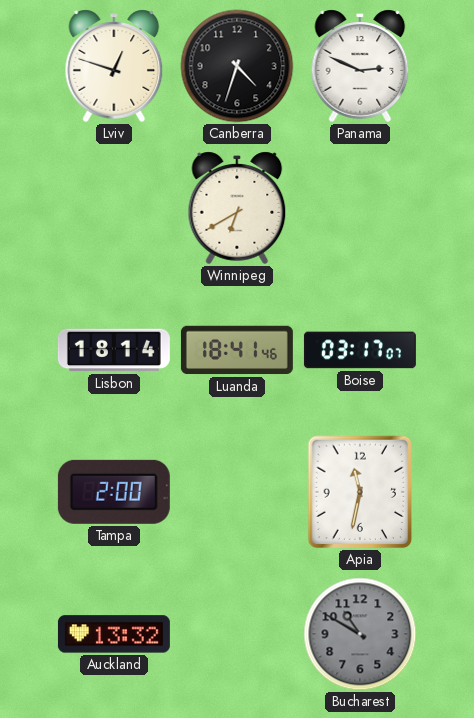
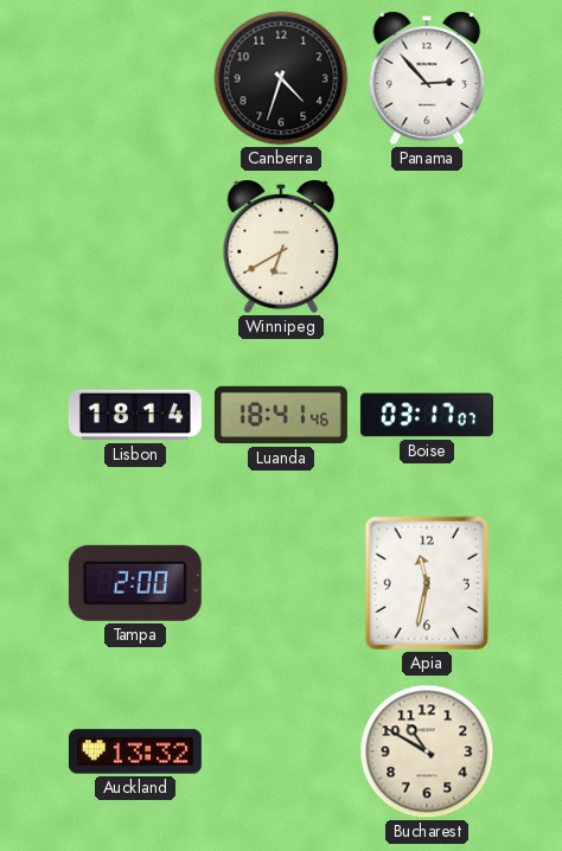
Lviv: 12:48 -> none
Panama: 2:49 -> 2:53
Bucharest dial: grey -> cream
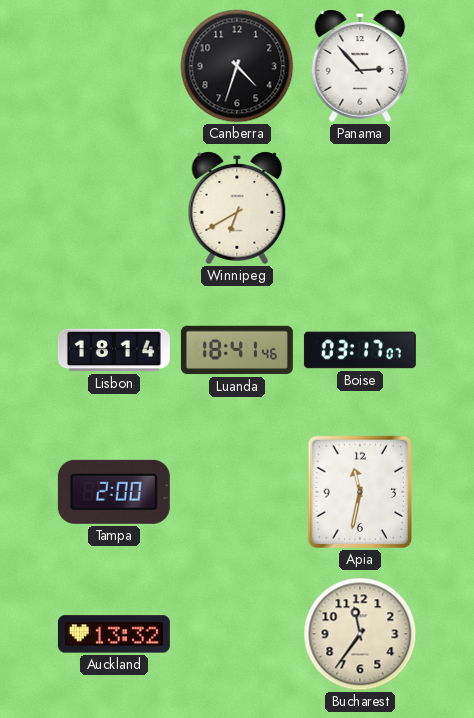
Bucharest: 10:50 -> 11:36
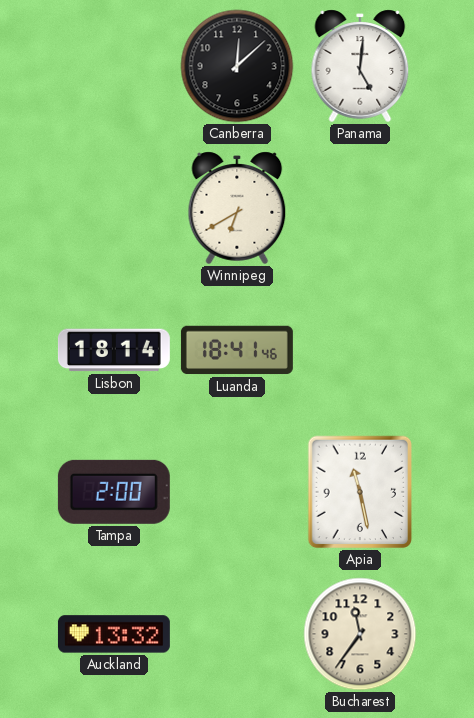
Canberra: 4:33 -> 12:08
Panama: 2:53 -> 5:01
Boise: 03:17 -> none
Apia: 11:32 -> 11:28
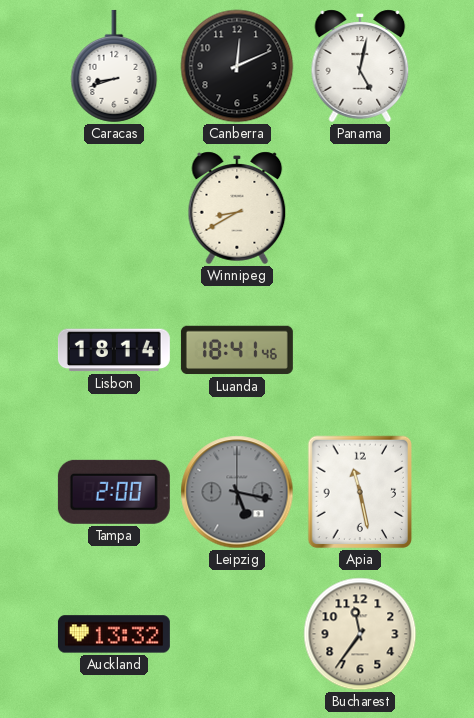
Caracas: none -> 8:42
Canberra: 12:08 -> 12:11
Panama: 5:01 -> 5:02
Winnipeg: 6:40 -> 8:40
Leipzig: none -> 5:17
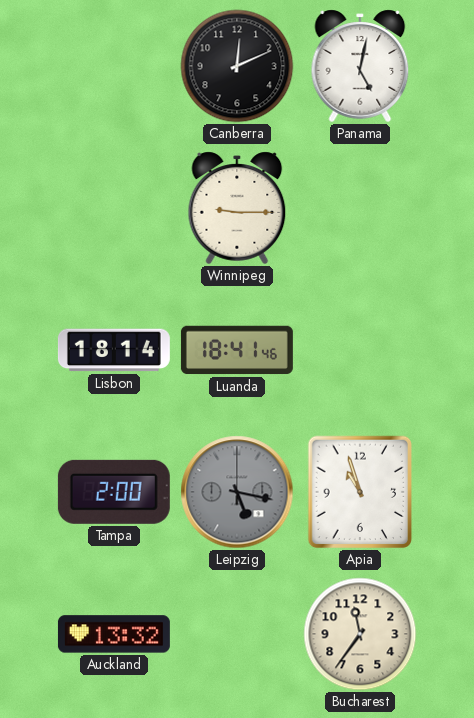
Caracas: 8:42 -> none
Winnipeg: 8:40 -> 9:15
Apia: 11:28 -> 10:57
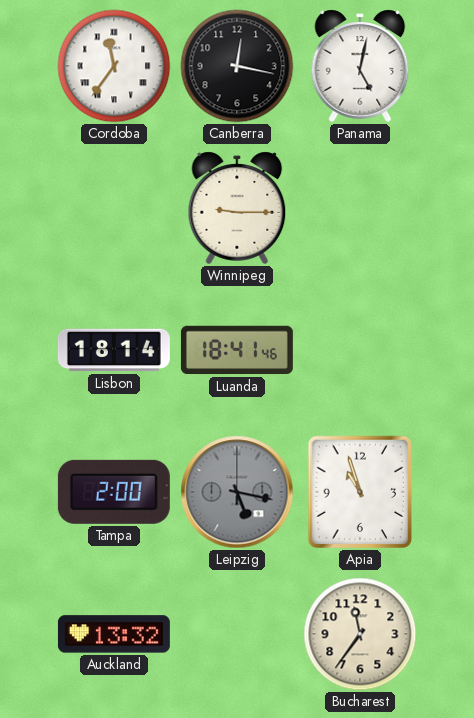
Cordoba: none -> 11:36
Canberra: 12:11 -> 12:17
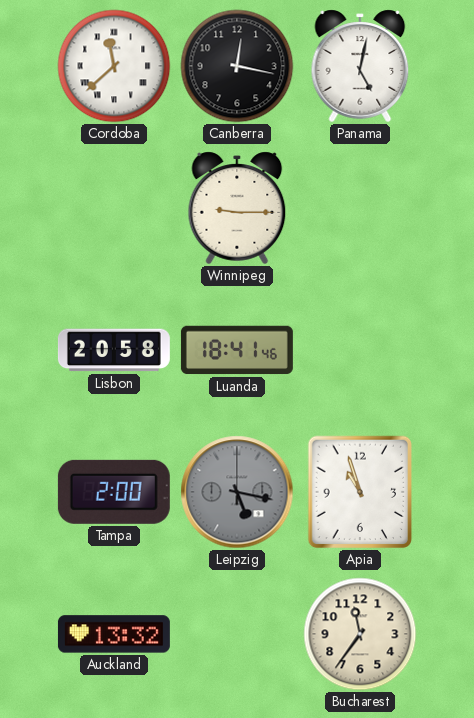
Cordoba: 11:36 -> 11:38
Lisbon: 18:14 -> 20:58
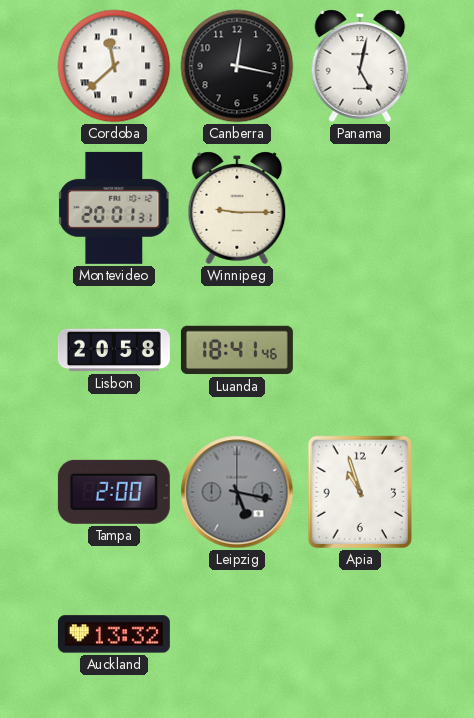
Montevideo: none -> 20:01
Bucharest: 11:36 -> none
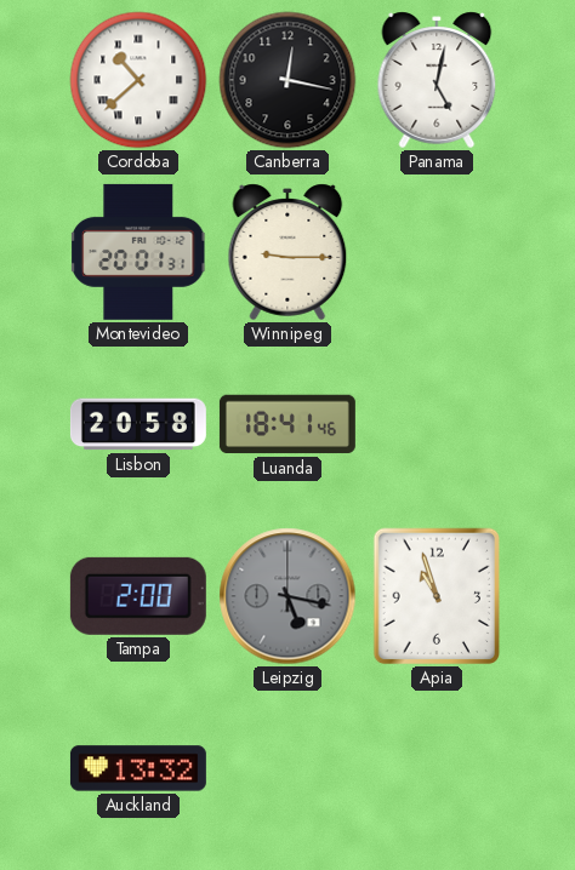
Cordoba: 11:38 -> 10:38
